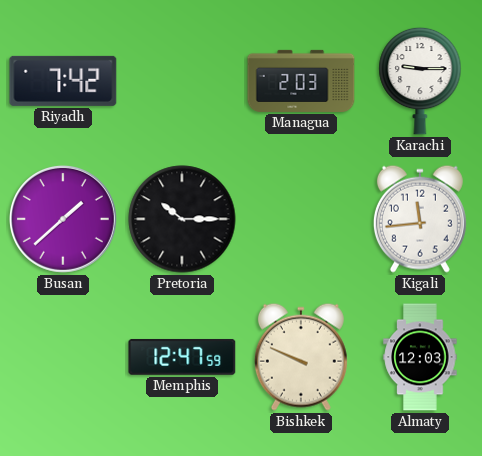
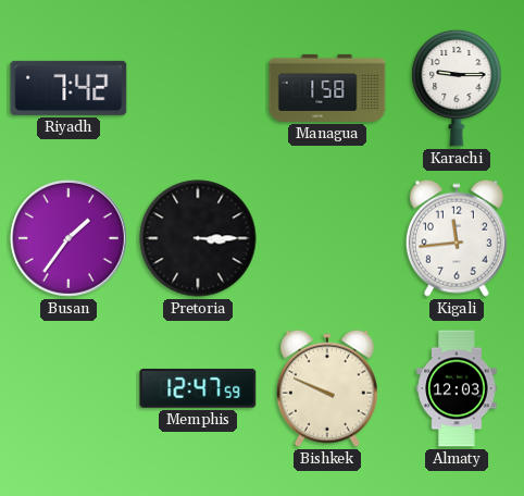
Managua: 2:03 -> 1:58
Busan: 1:38 -> 1:36
Pretoria: 10:15 -> 3:15
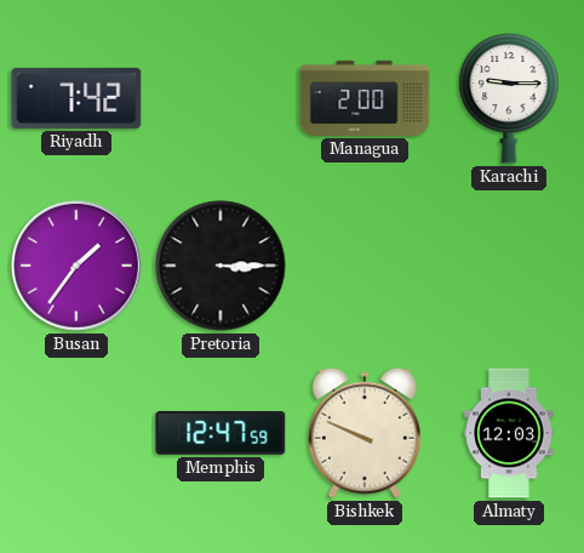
Managua: 1:58 -> 2:00
Kigali: 11:44 -> none
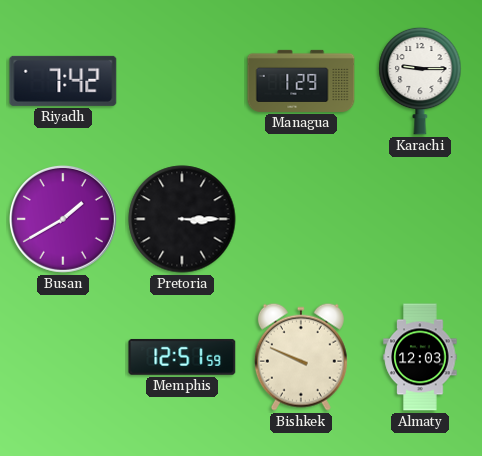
Managua: 2:00 -> 1:29
Busan: 1:36 -> 1:40
Memphis: 12:47 -> 12:51
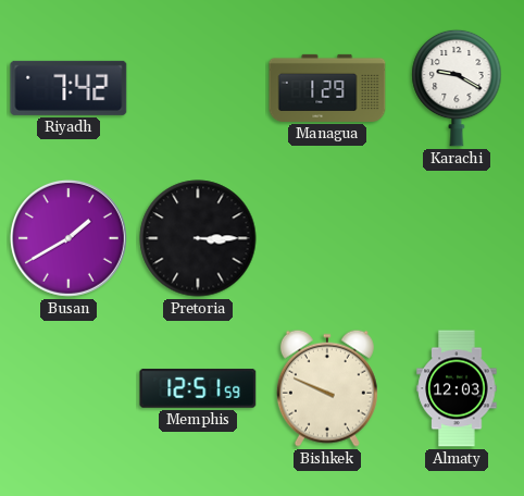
Karachi: 9:15 -> 9:20
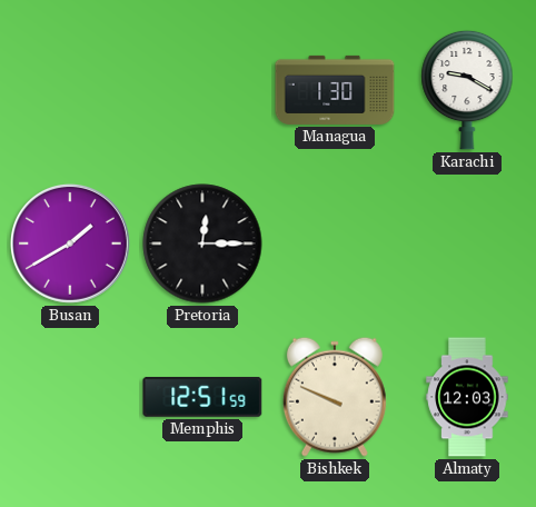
Riyadh: 7:42 -> none
Managua: 1:29 -> 1:30
Pretoria: 3:15 -> 12:15
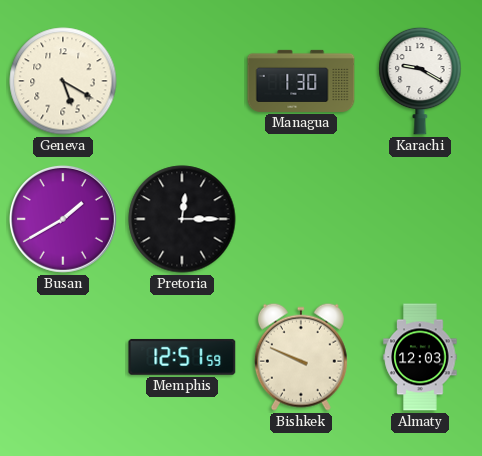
Geneva: none -> 5:20
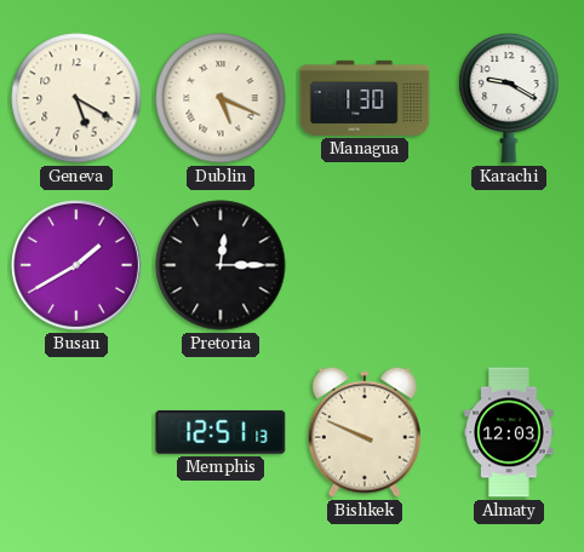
Dublin: none -> 5:19
Memphis: 12:51:59 -> 12:51:13
